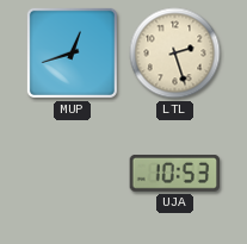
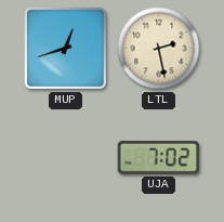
LTL: 2:27 -> 2:28
UJA: 10:53 -> 7:02
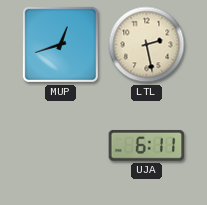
UJA: 7:02 -> 6:11
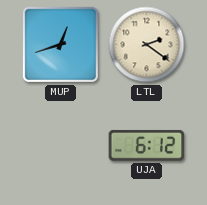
LTL: 2:28 -> 2:21
UJA: 6:11 -> 6:12
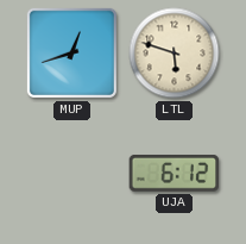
LTL: 2:21 -> 5:48
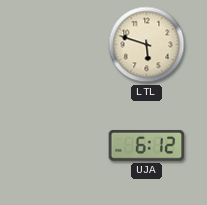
MUP: 12:42 -> none
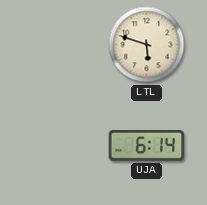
UJA: 6:12 -> 6:14
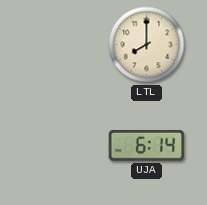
LTL: 5:48 -> 8:00
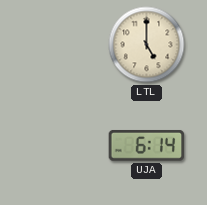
LTL: 8:00 -> 5:00
